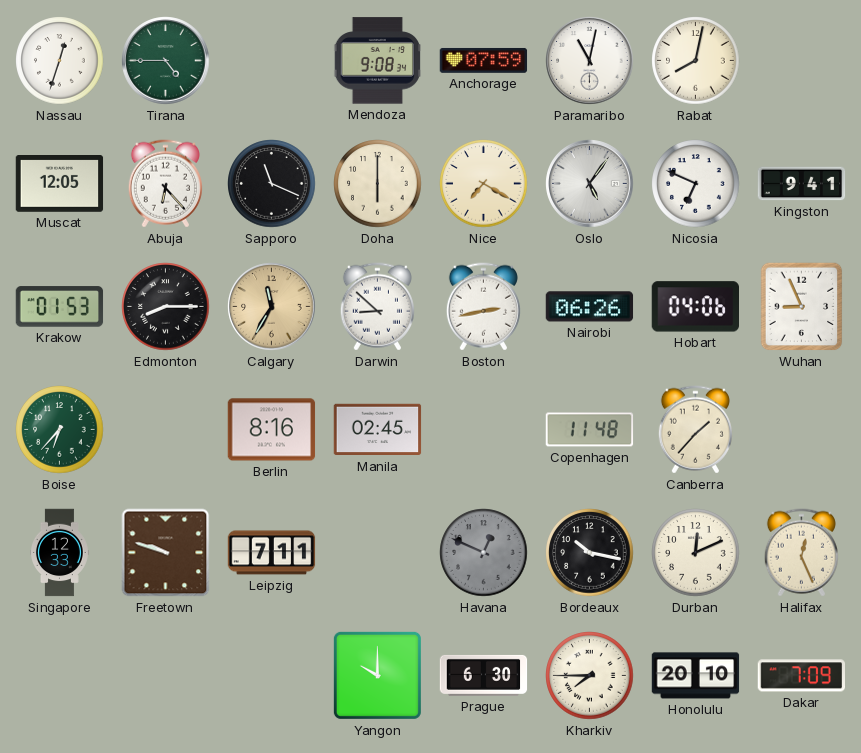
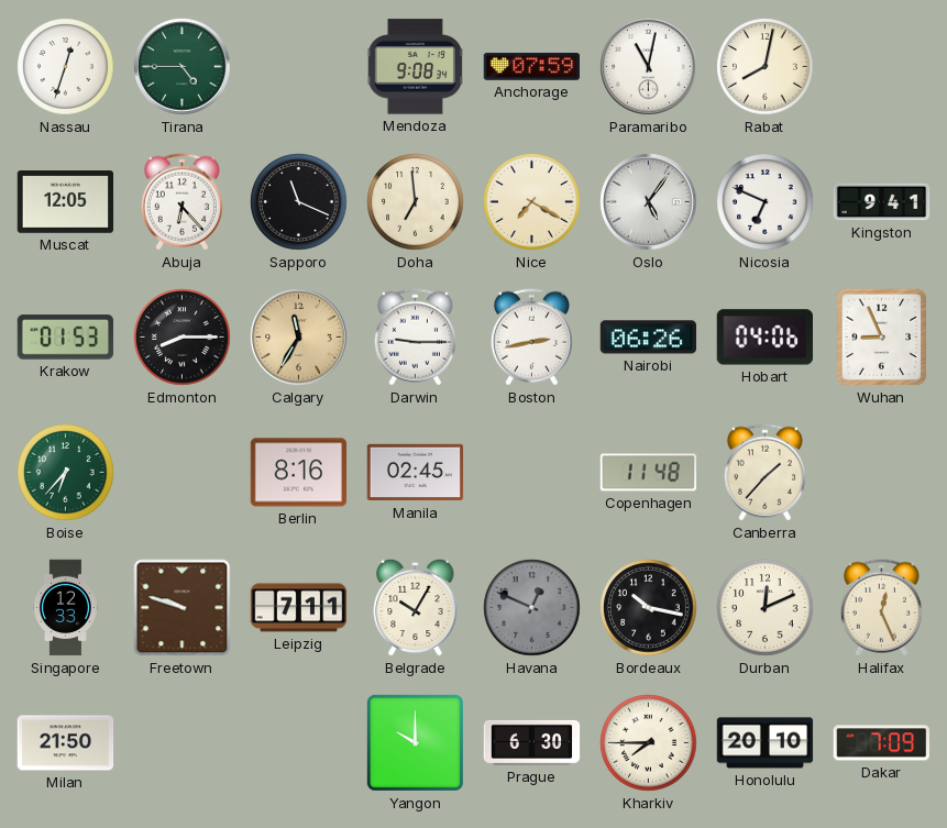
Doha: 6:00 -> 6:59
Darwin: 8:52 -> 9:15
Belgrade: none -> 10:05
Milan: none -> 21:50
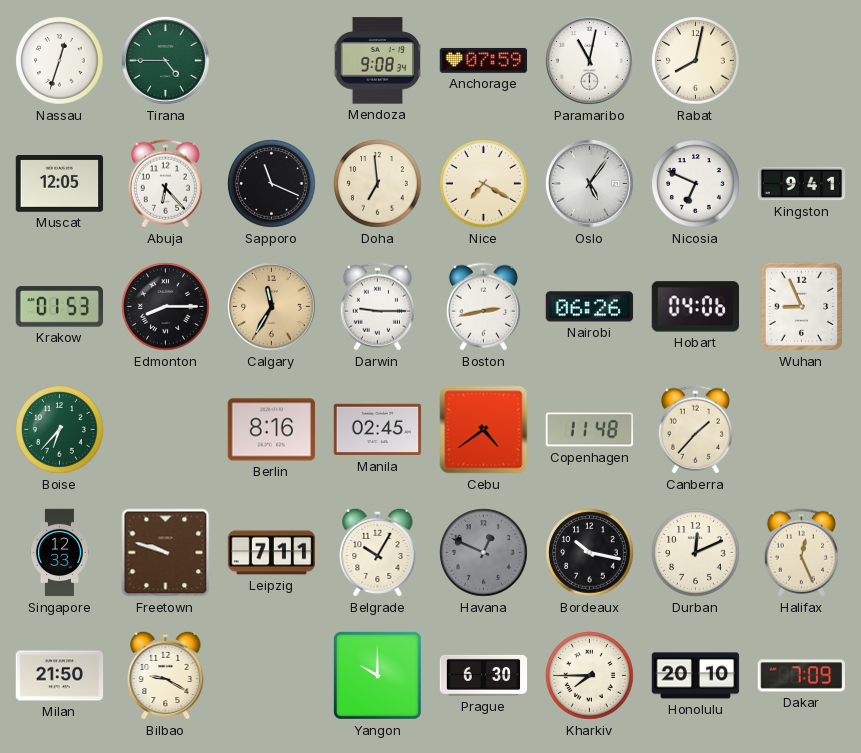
Cebu: none -> 4:39
Bilbao: none -> 9:20
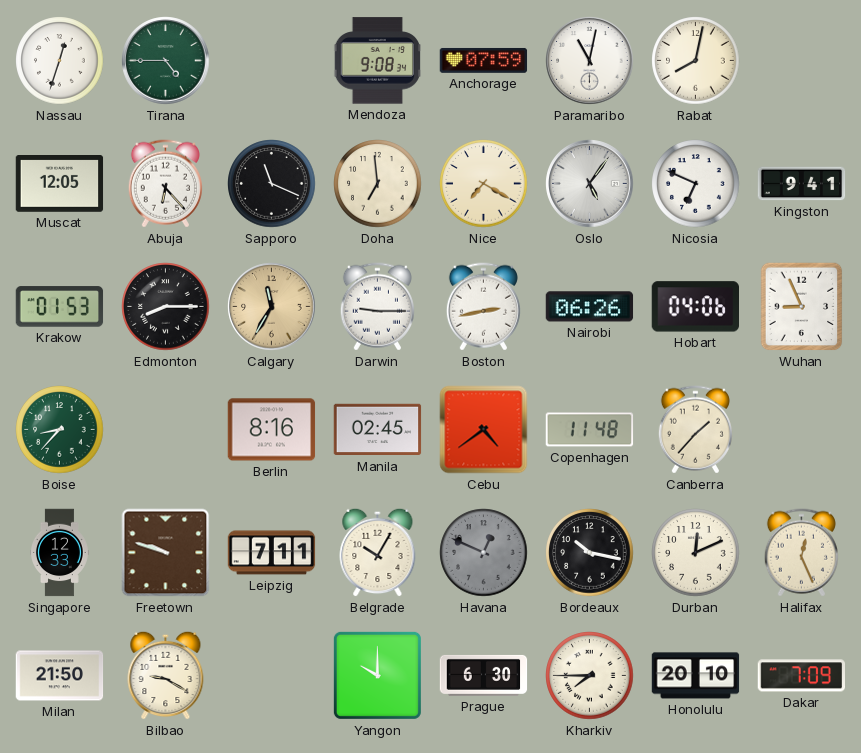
Boise: 6:37 -> 8:37
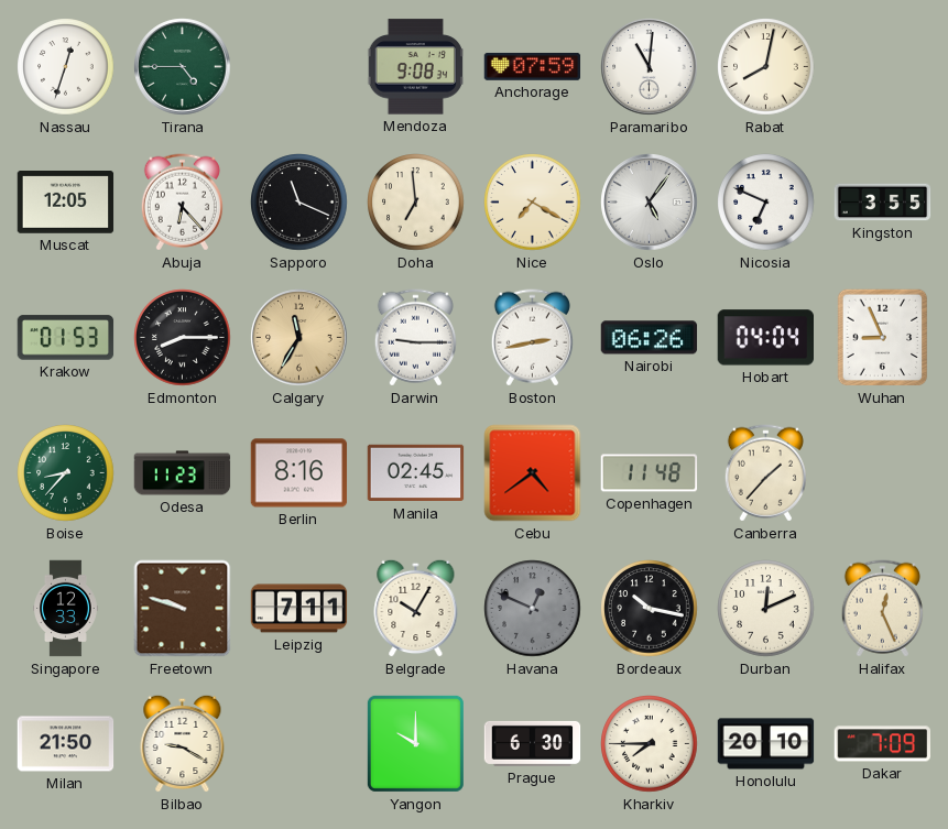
Paramaribo: 11:02 -> 11:01
Kingston: 9:41 -> 3:55
Hobart: 04:06 -> 04:04
Odesa: none -> 11:23
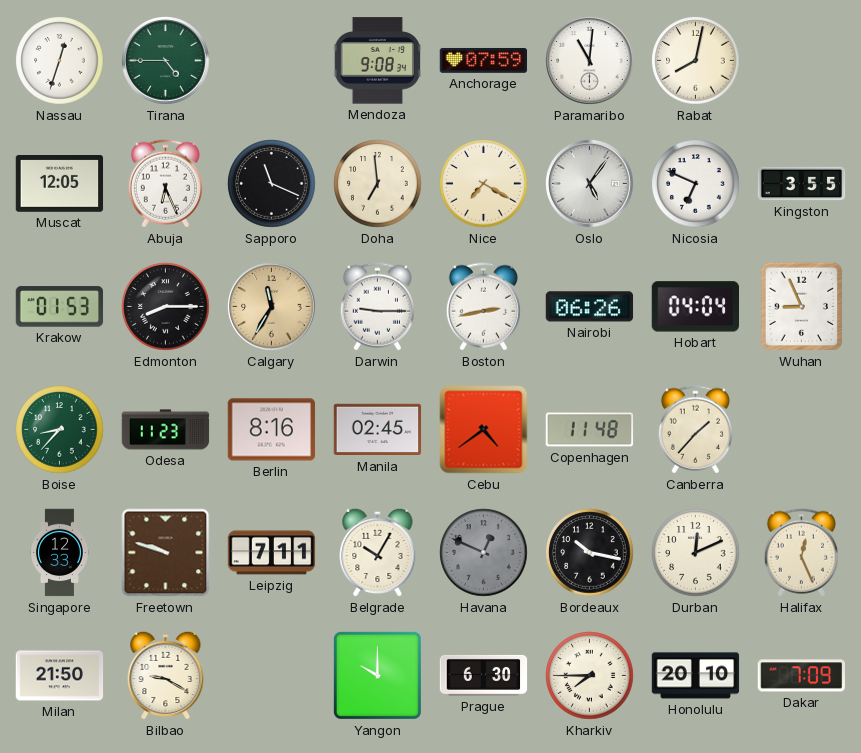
Abuja: 6:23 -> 6:26
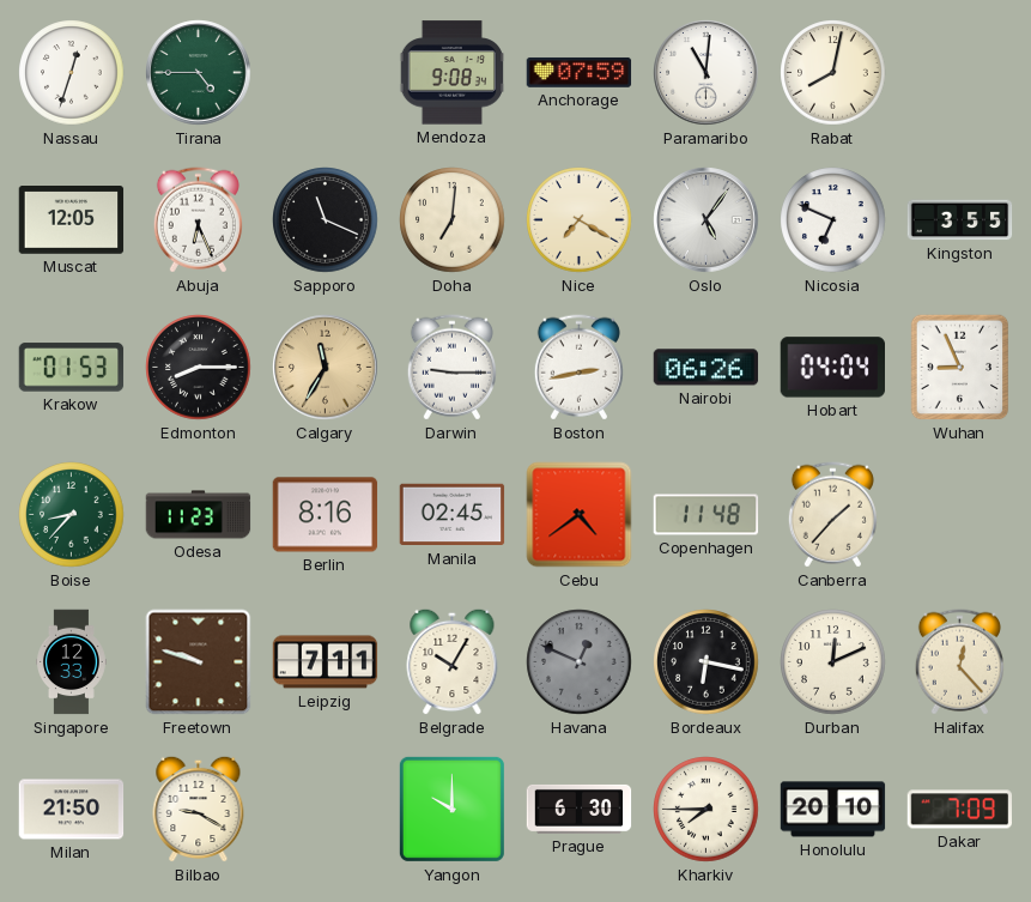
Doha: 6:59 -> 7:01
Bordeaux: 10:17 -> 6:17
Halifax: 12:26 -> 12:23
